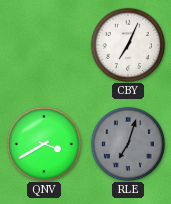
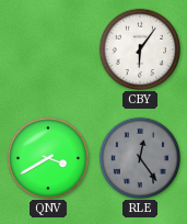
CBY: 7:04 -> 6:06
RLE: 7:03 -> 12:24
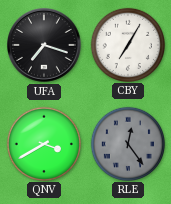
UFA: none -> 7:18
CBY: 6:06 -> 7:05
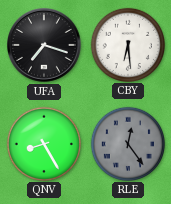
CBY: 7:05 -> 6:29
QNV: 3:40 -> 8:25
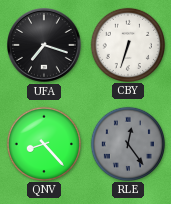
CBY: 6:29 -> 6:33
QNV: 8:25 -> 8:23
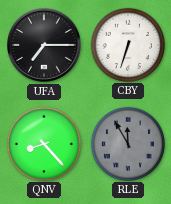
UFA: 7:18 -> 7:15
RLE: 12:24 -> 11:55
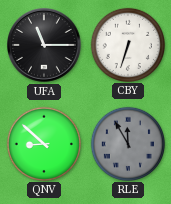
UFA: 7:15 -> 11:15
QNV: 8:23 -> 8:52
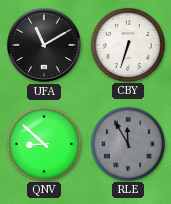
UFA: 11:15 -> 11:10
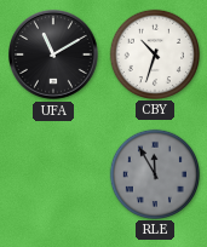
CBY: 6:33 -> 10:33
QNV: 8:52 -> none
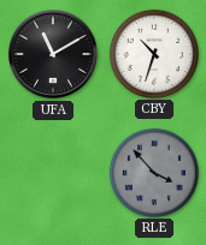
RLE: 11:55 -> 3:53
